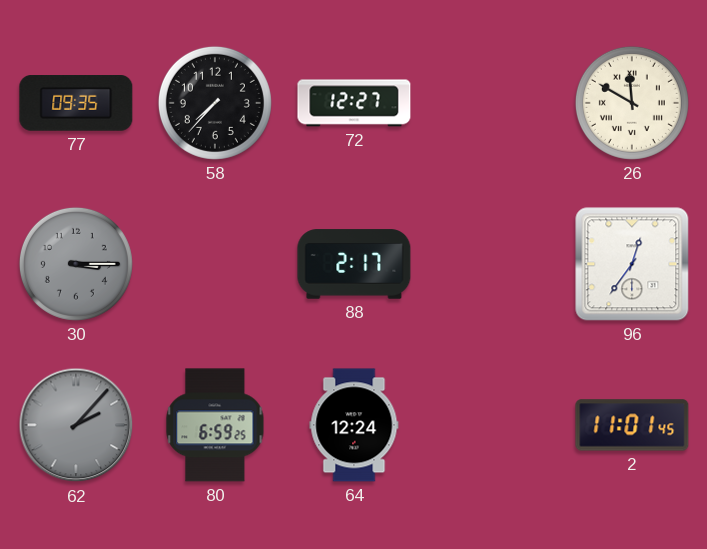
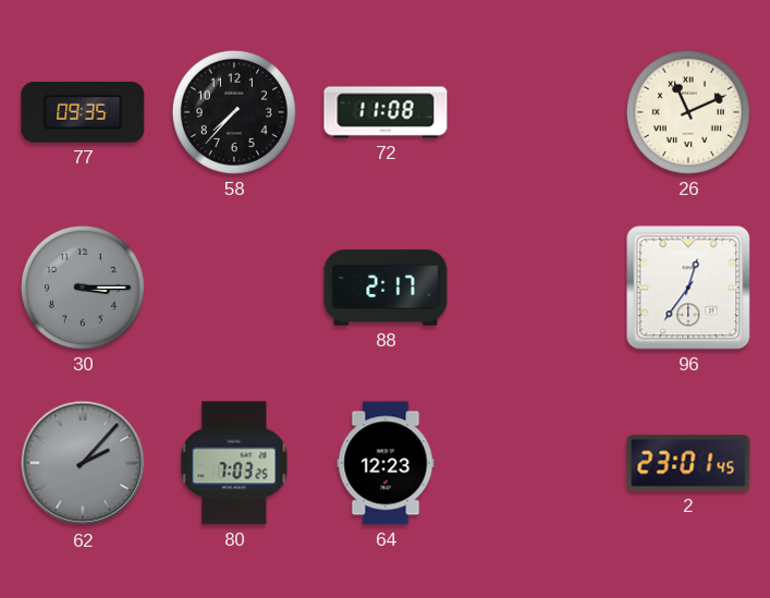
72: 12:27 -> 11:08
26: 11:50 -> 11:11
80: 6:59 -> 7:03
64: 12:24 -> 12:23
2: 11:01 -> 23:01
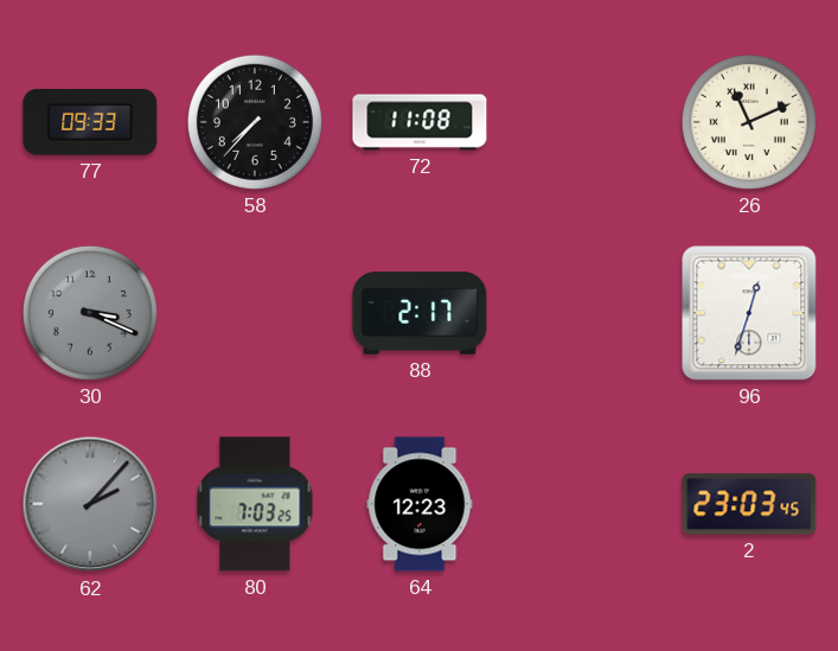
77: 09:35 -> 09:33
30: 3:15 -> 3:19
96: 12:36 -> 12:33
2: 23:01 -> 23:03
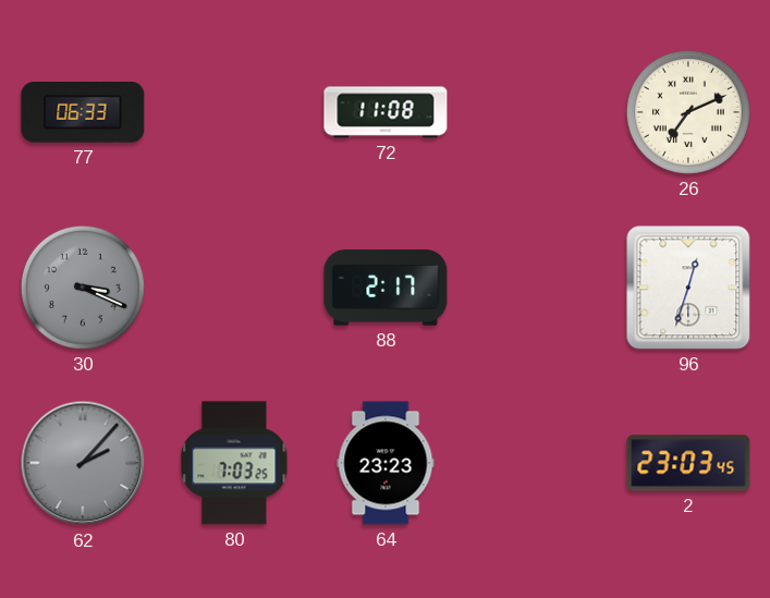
77: 09:33 -> 06:33
58: 7:37 -> none
26: 11:11 -> 7:11
64: 12:23 -> 23:23
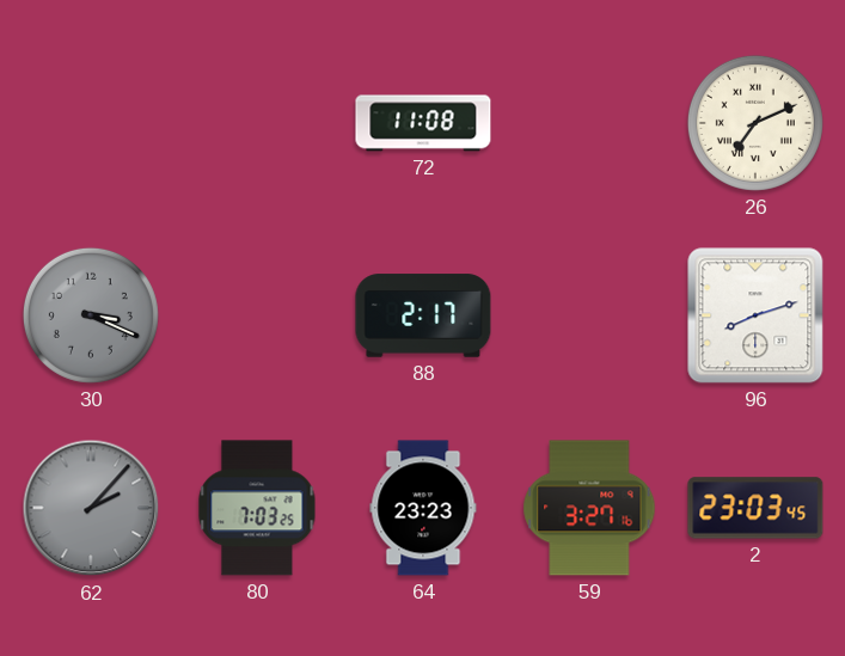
77: 06:33 -> none
96: 12:33 -> 8:12
59: none -> 3:27
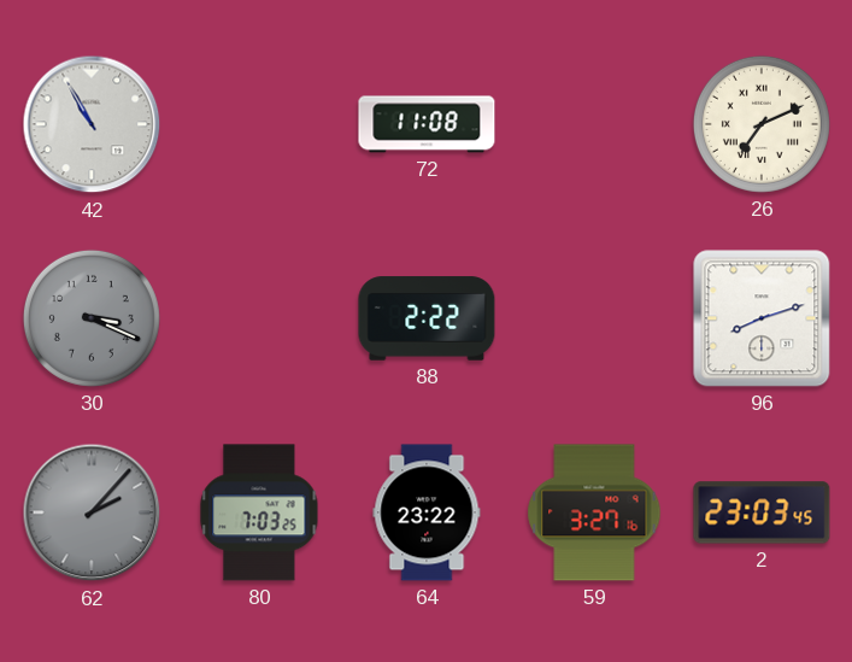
42: none -> 10:55
88: 2:17 -> 2:22
64: 23:23 -> 23:22
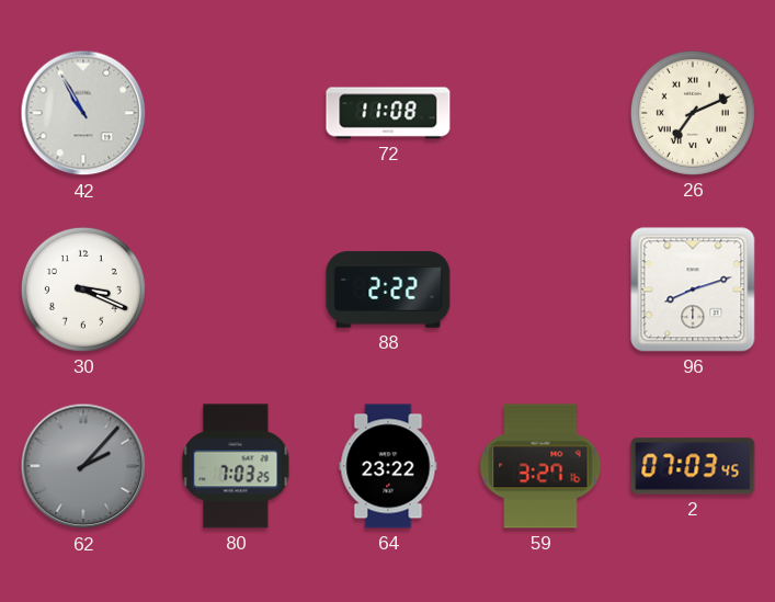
30 dial: grey -> white
2: 23:03 -> 07:03
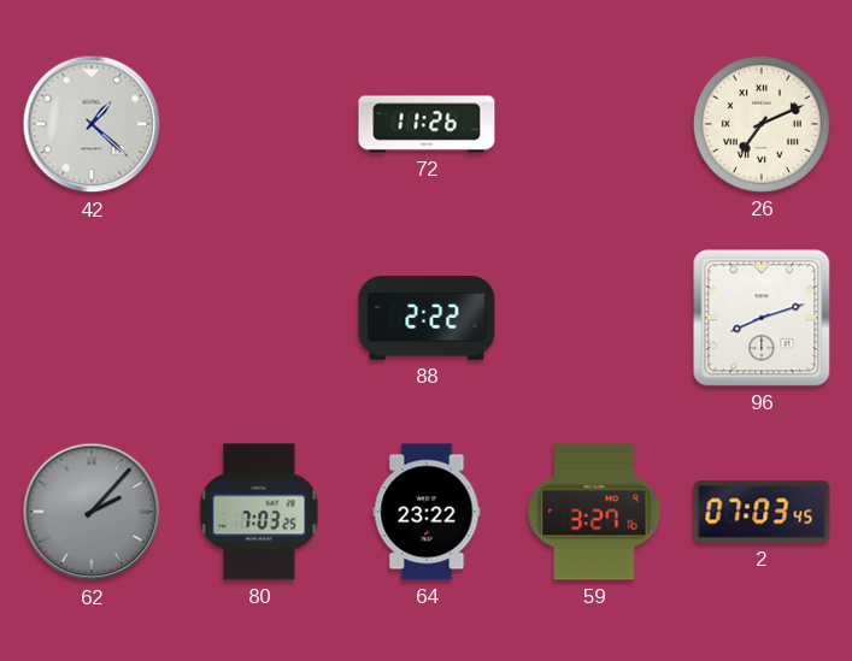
42: 10:55 -> 1:22
72: 11:08 -> 11:26
30: 3:19 -> none
